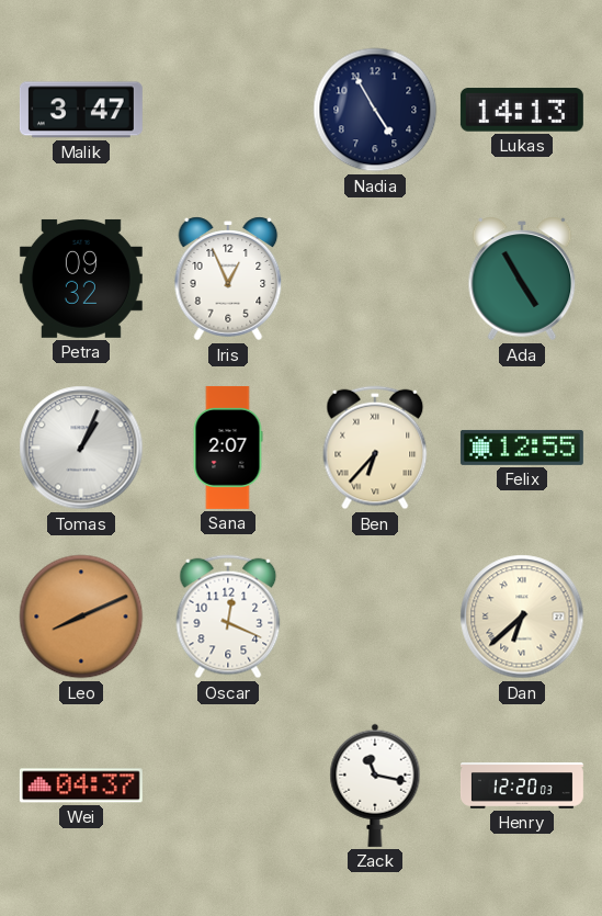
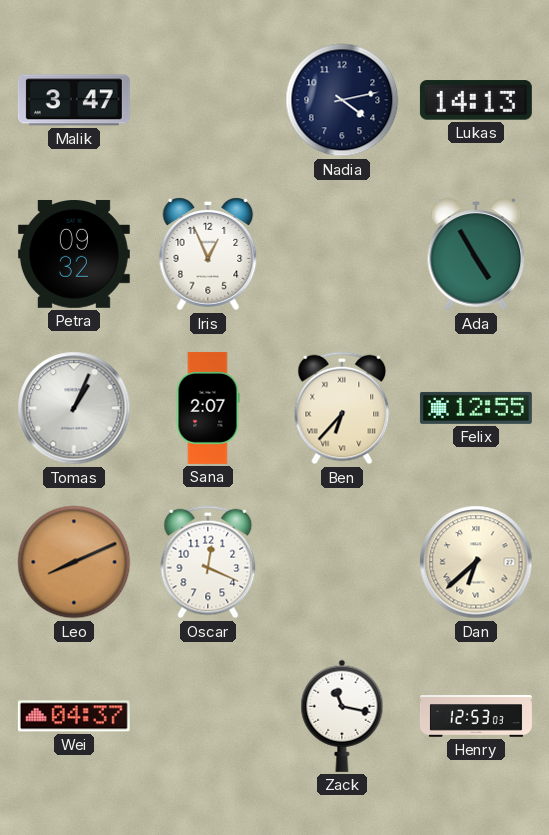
Nadia: 4:55 -> 4:13
Henry: 12:20 -> 12:53
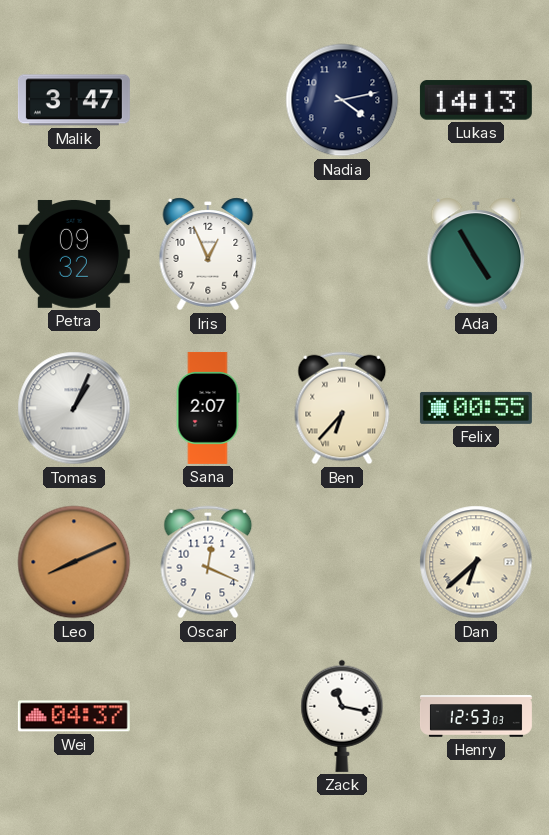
Felix: 12:55 -> 00:55
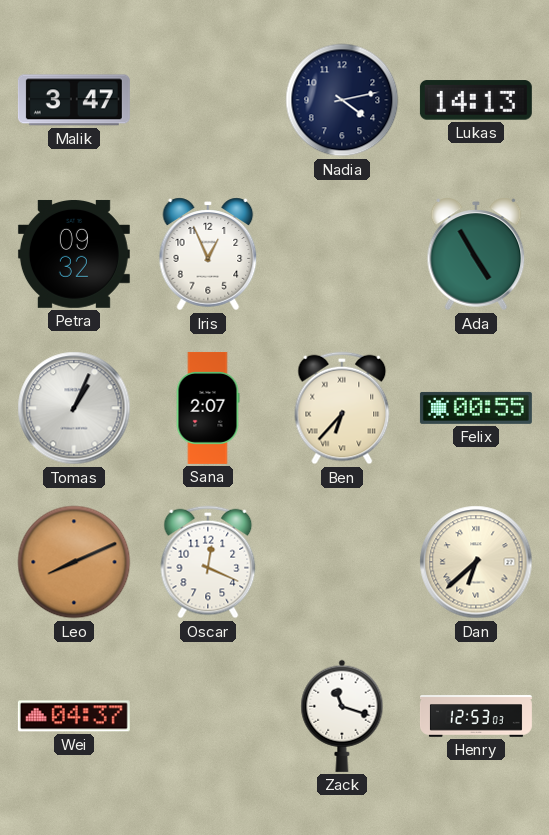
Zack: 11:17 -> 11:18
